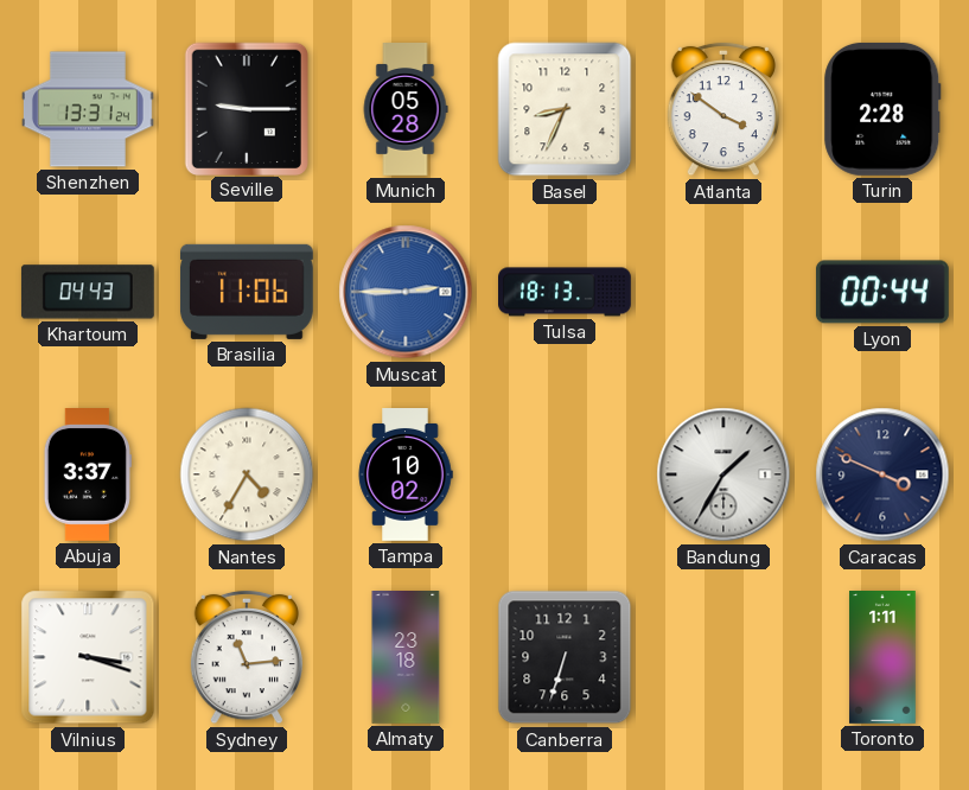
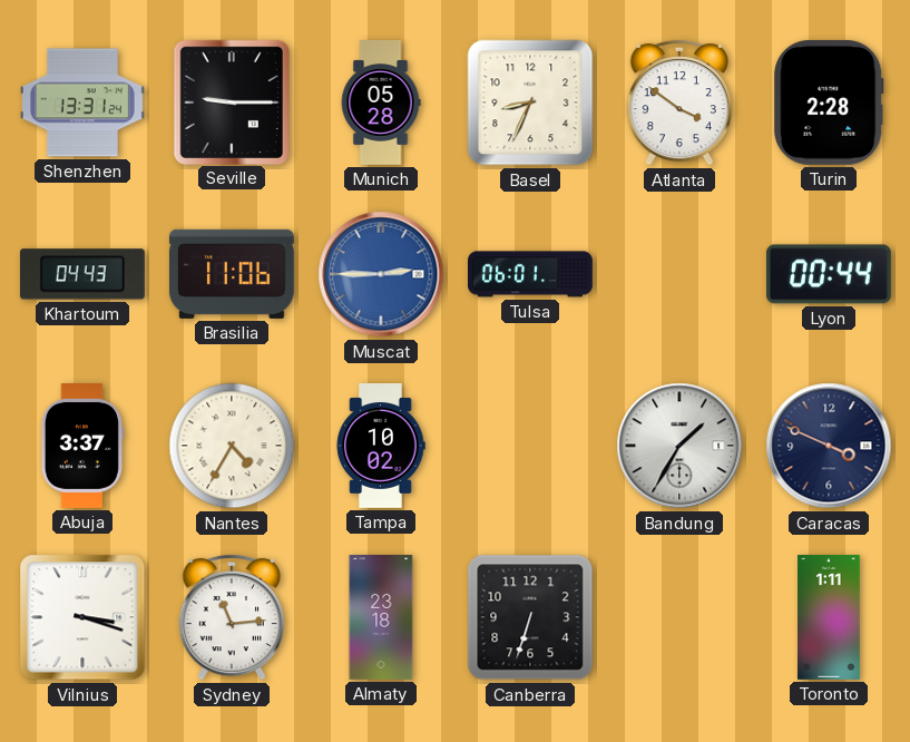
Tulsa: 18:13 -> 06:01
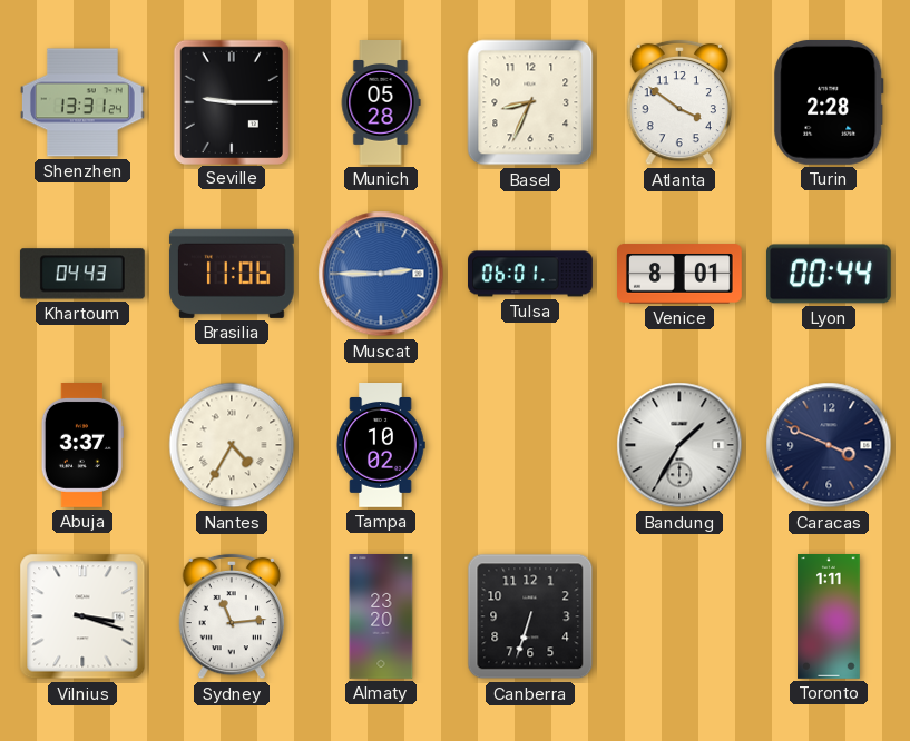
Venice: none -> 8:01
Almaty: 23:18 -> 23:20
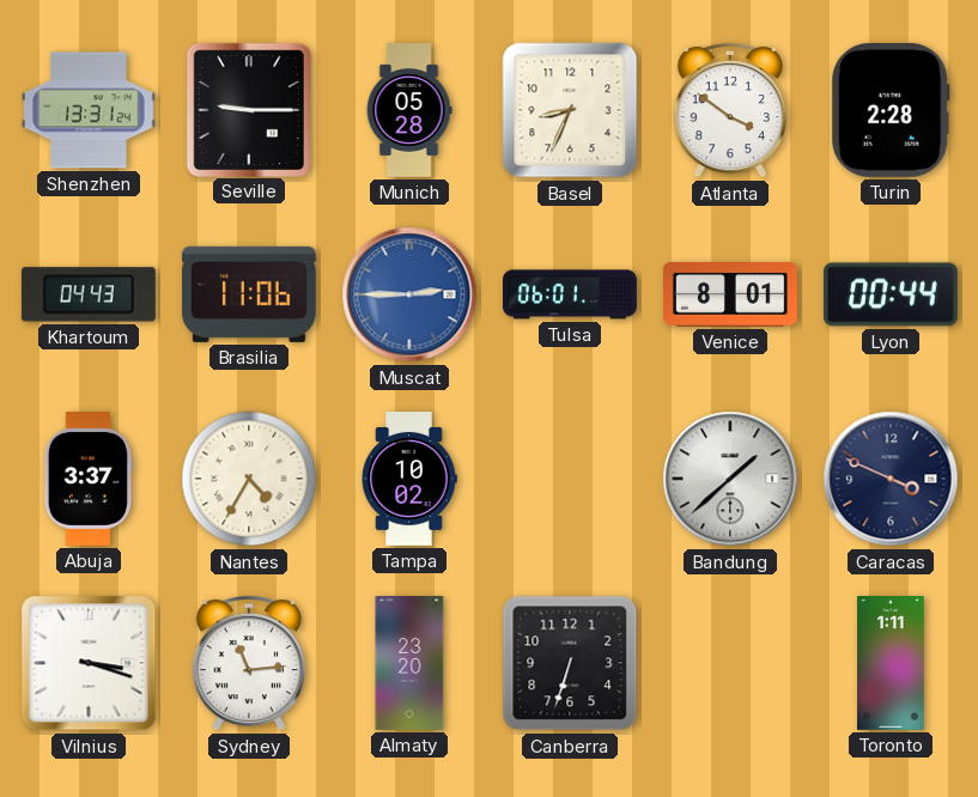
Bandung: 1:35 -> 1:38
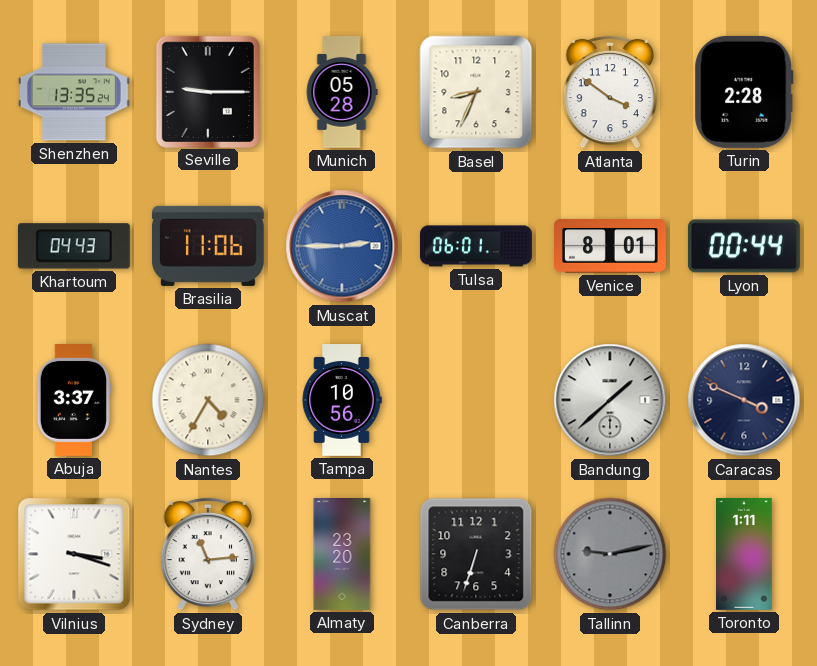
Shenzhen: 13:31 -> 13:35
Tampa: 10:02 -> 10:56
Tallinn: none -> 9:13
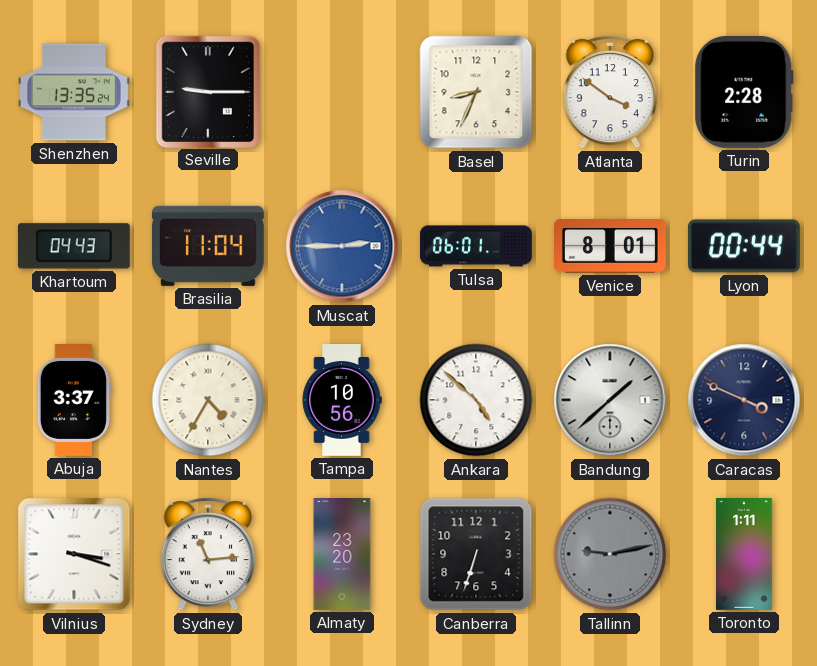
Munich: 05:28 -> none
Brasilia: 11:06 -> 11:04
Ankara: none -> 4:52
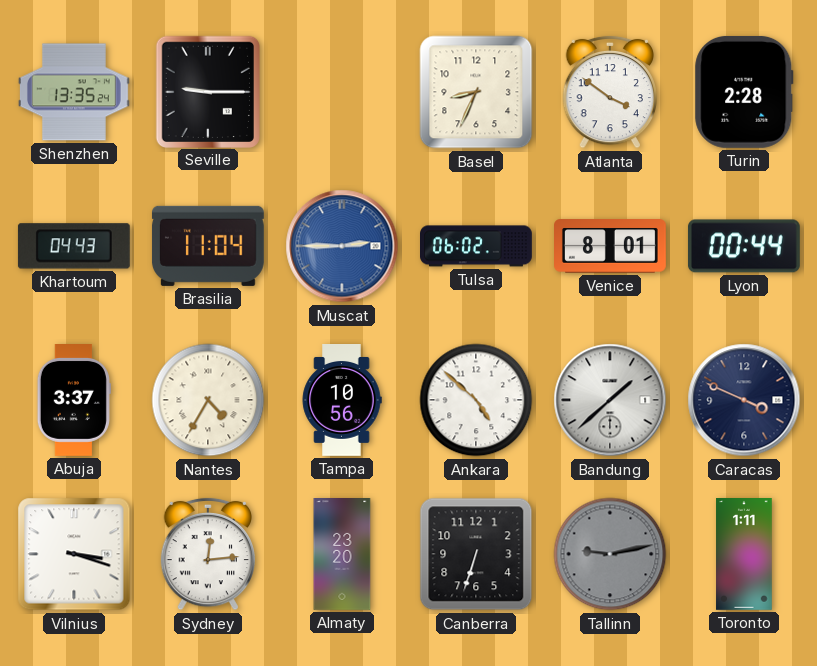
Tulsa: 06:01 -> 06:02
Sydney: 11:14 -> 12:14
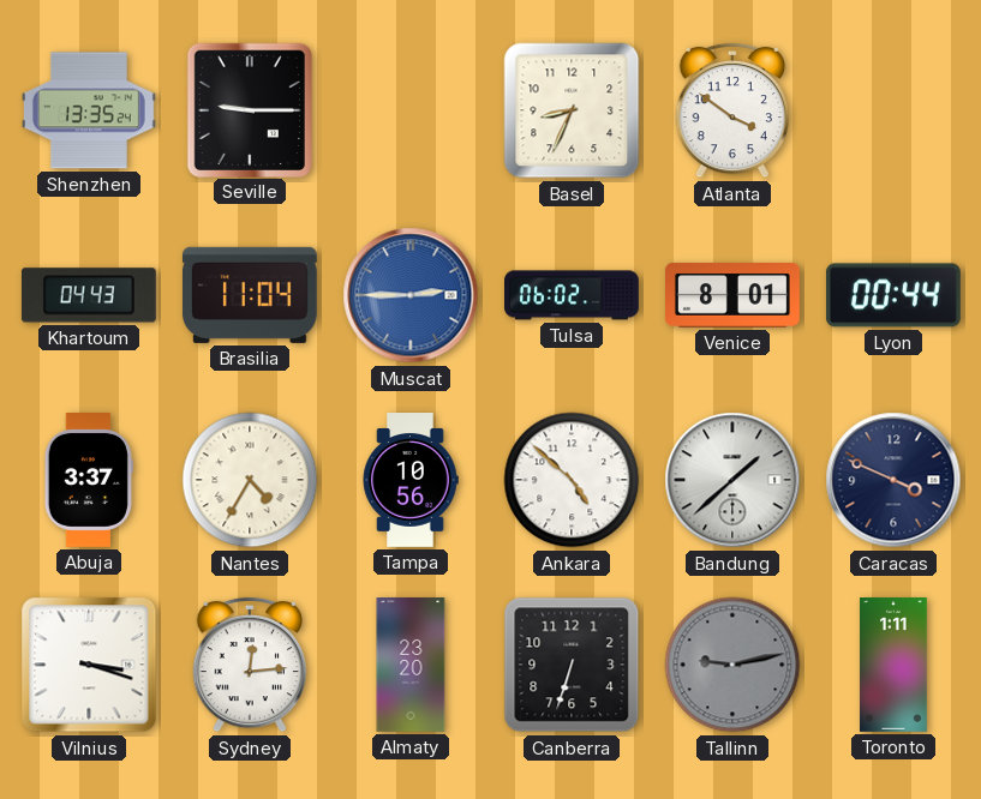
Turin: 2:28 -> none
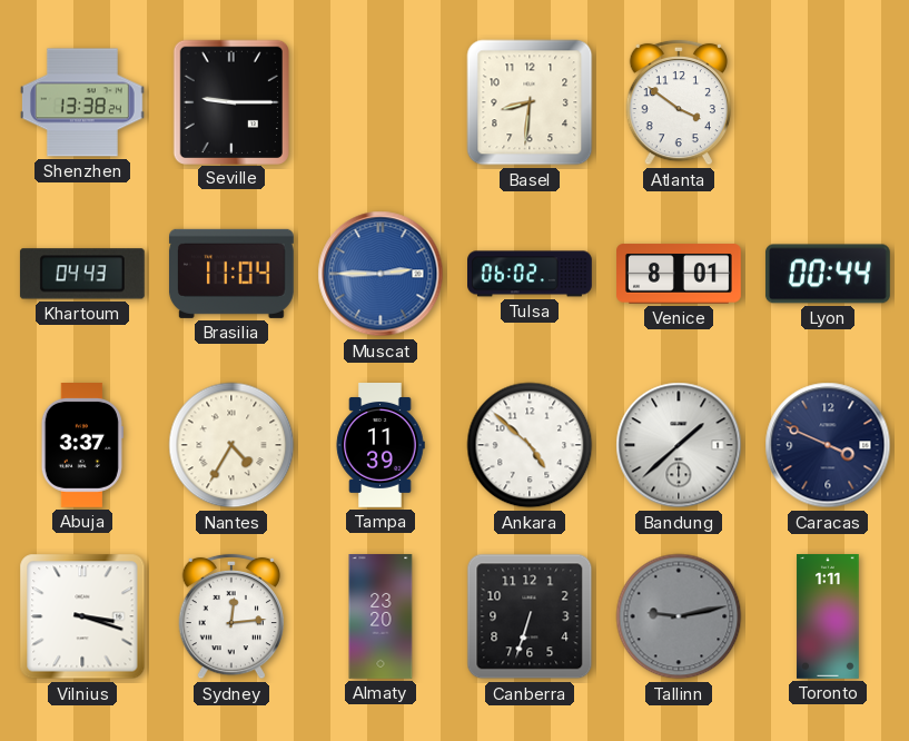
Shenzhen: 13:35 -> 13:38
Basel: 8:34 -> 8:31
Tampa: 10:56 -> 11:39
